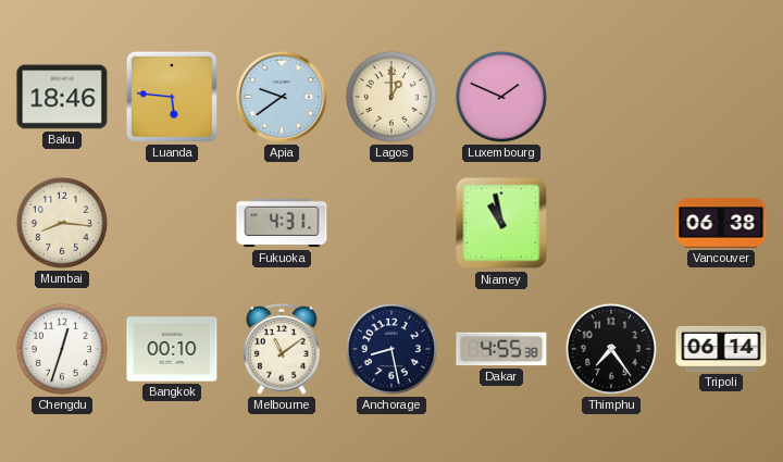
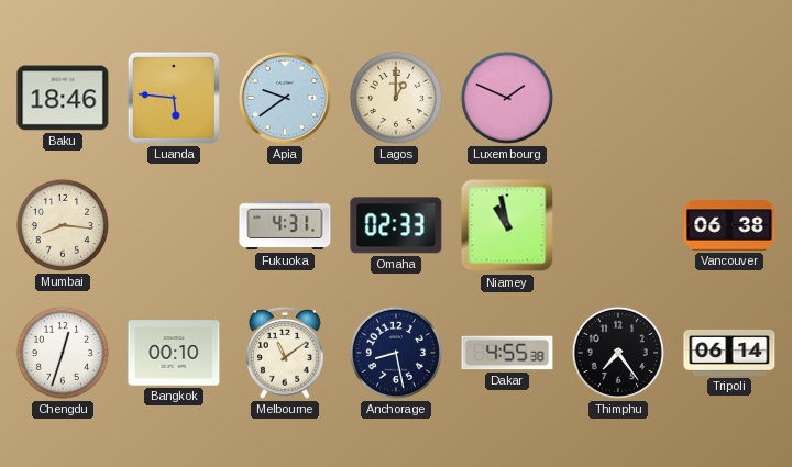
Omaha: none -> 02:33
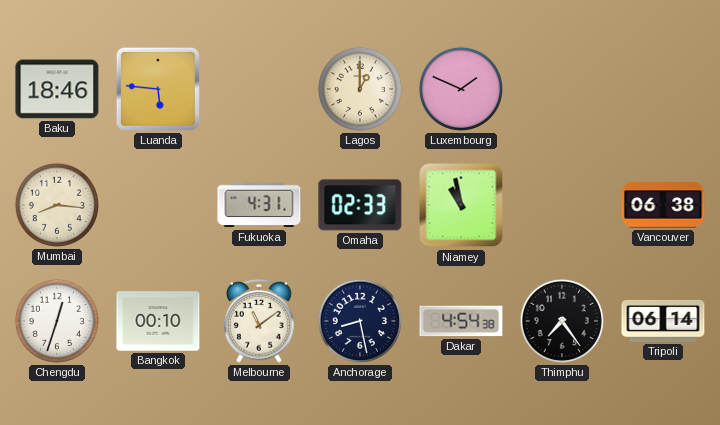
Apia: 9:39 -> none
Dakar: 4:55 -> 4:54
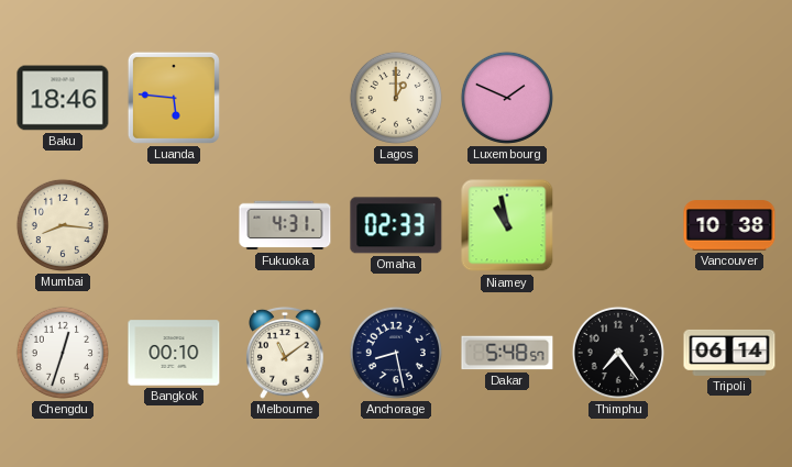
Vancouver: 06:38 -> 10:38
Dakar: 4:54 -> 5:48
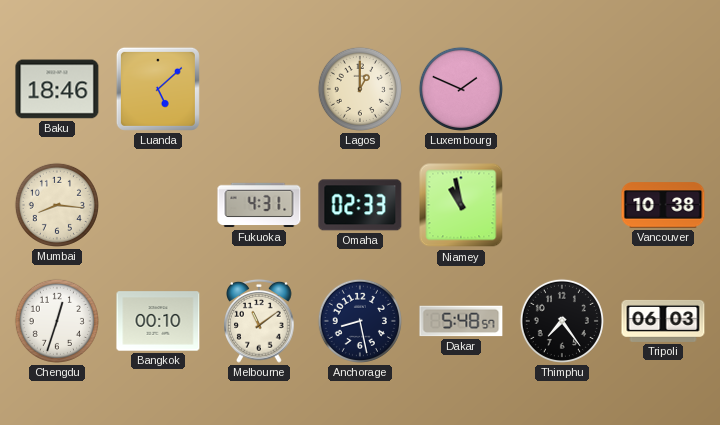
Luanda: 5:46 -> 5:08
Tripoli: 06:14 -> 06:03
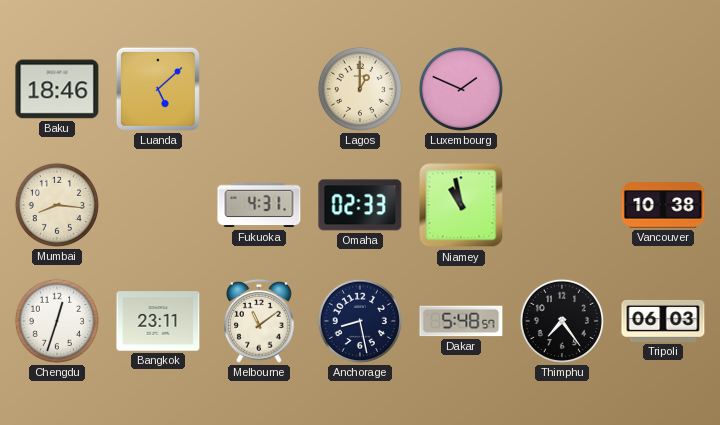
Bangkok: 00:10 -> 23:11
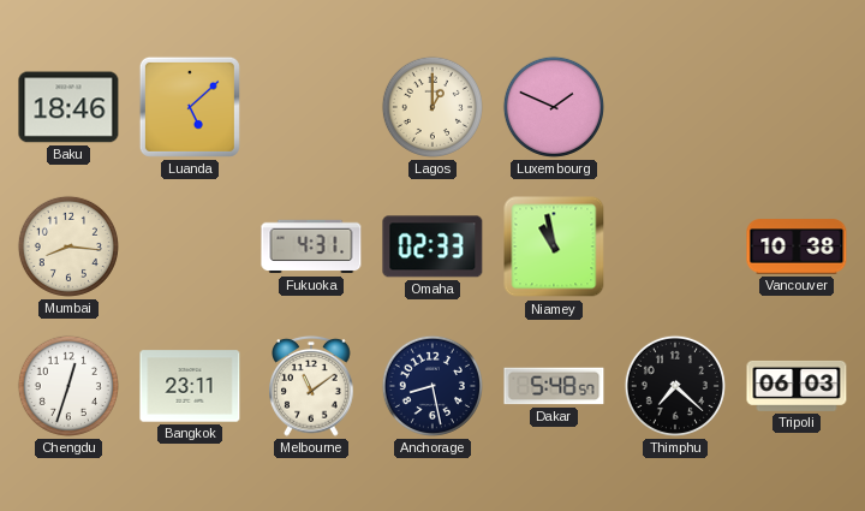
Thimphu: 7:24 -> 7:22
